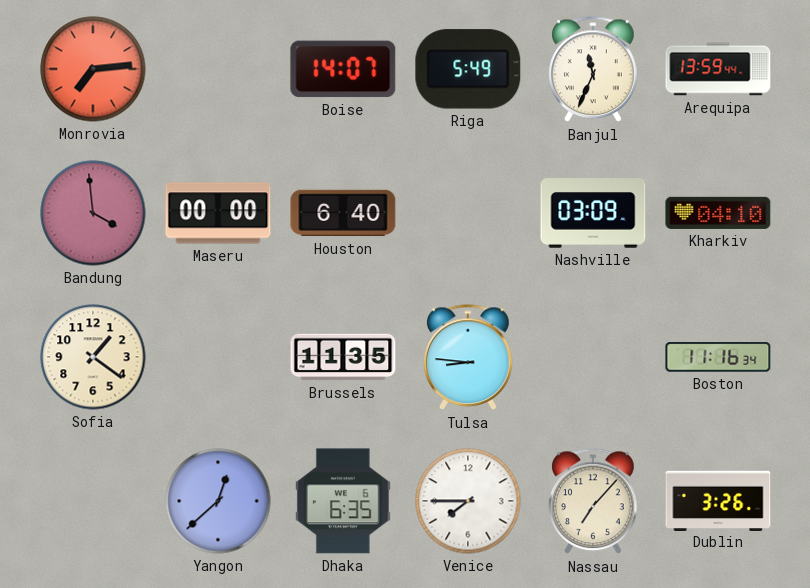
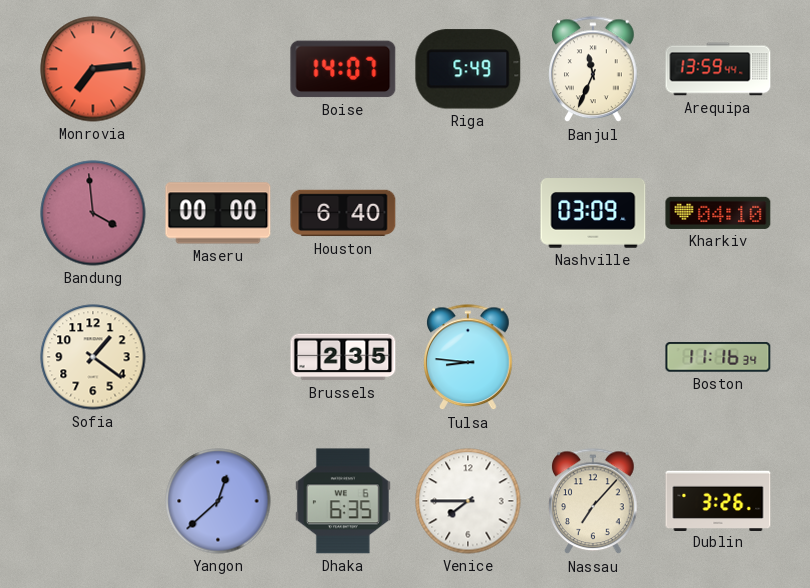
Brussels: 11:35 -> 2:35
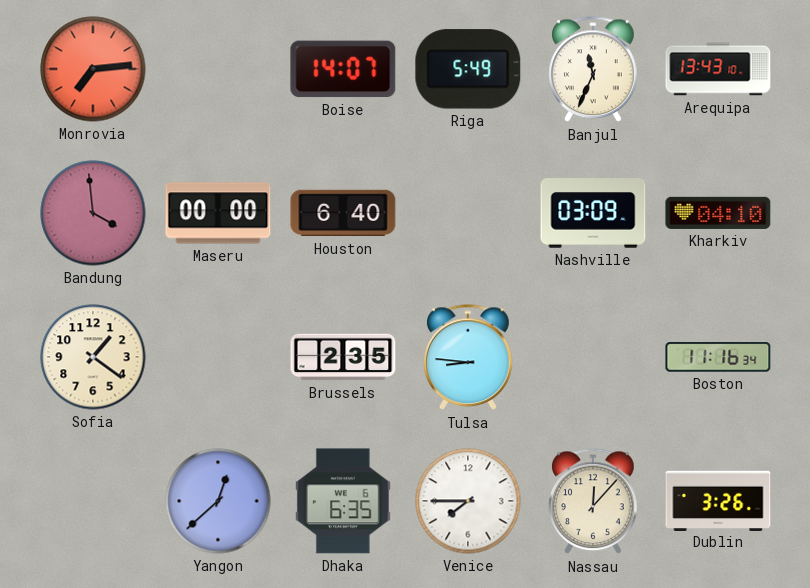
Arequipa: 13:59 -> 13:43
Nassau: 7:07 -> 12:07
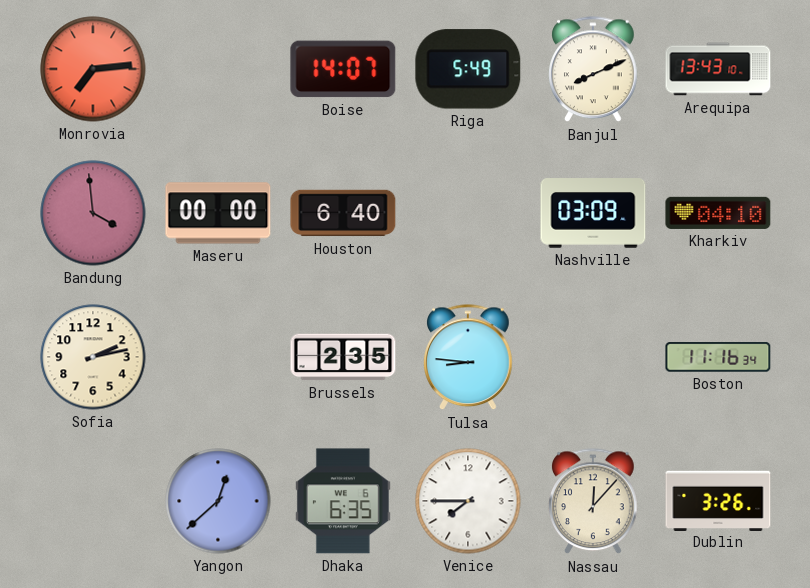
Banjul: 11:34 -> 8:11
Sofia: 1:21 -> 2:13
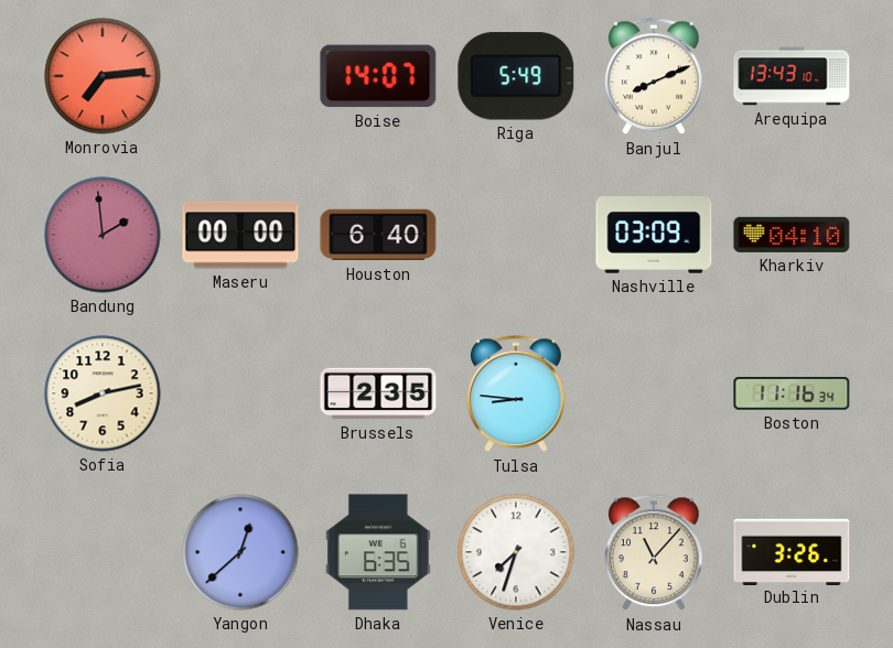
Bandung: 3:59 -> 1:59
Sofia: 2:13 -> 8:13
Venice: 7:45 -> 7:33
Nassau: 12:07 -> 11:07
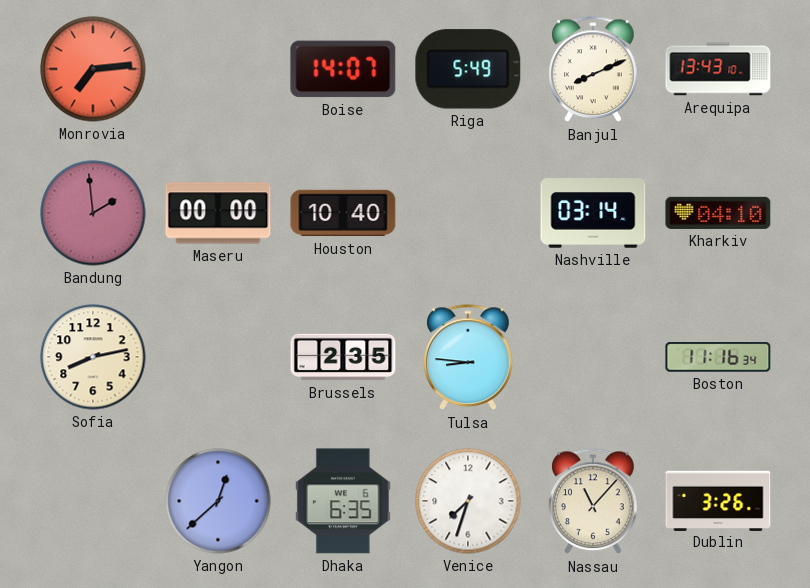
Houston: 6:40 -> 10:40
Nashville: 03:09 -> 03:14
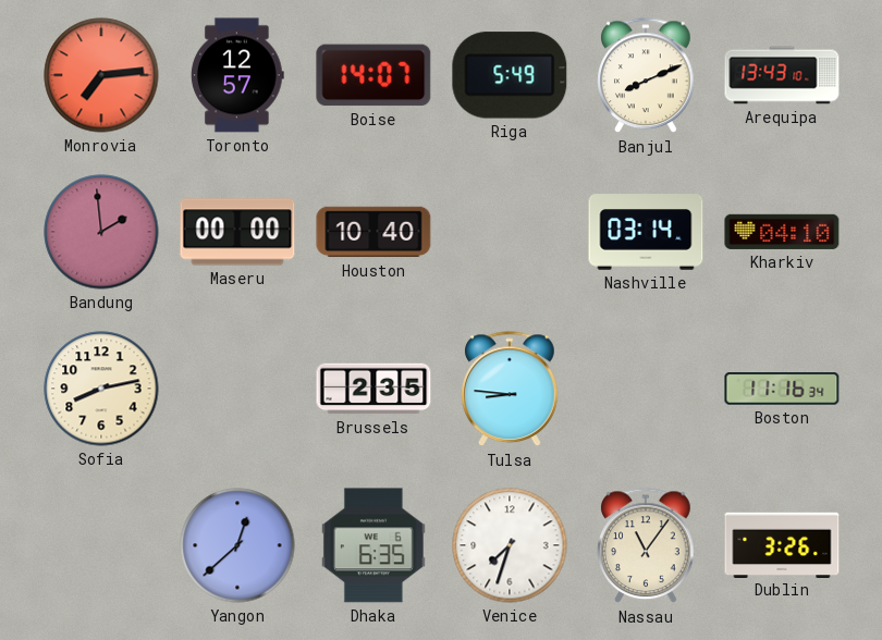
Toronto: none -> 12:57
Nassau: 11:07 -> 11:06
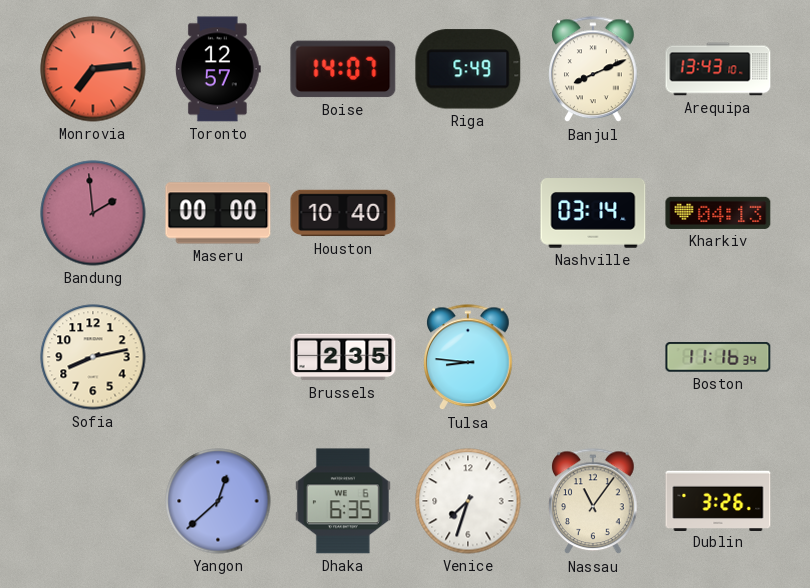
Kharkiv: 04:10 -> 04:13
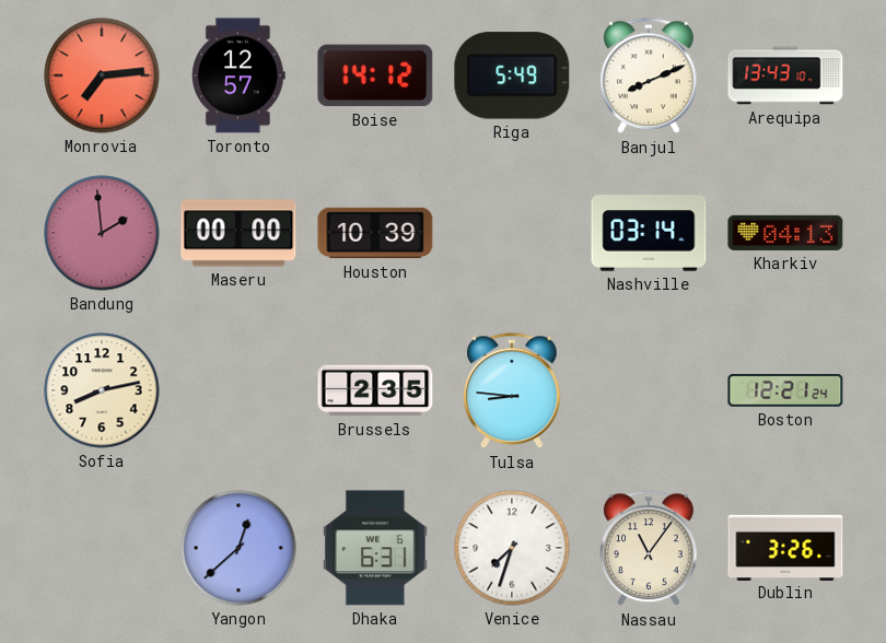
Boise: 14:07 -> 14:12
Houston: 10:40 -> 10:39
Boston: 11:16 -> 12:21
Dhaka: 6:35 -> 6:31
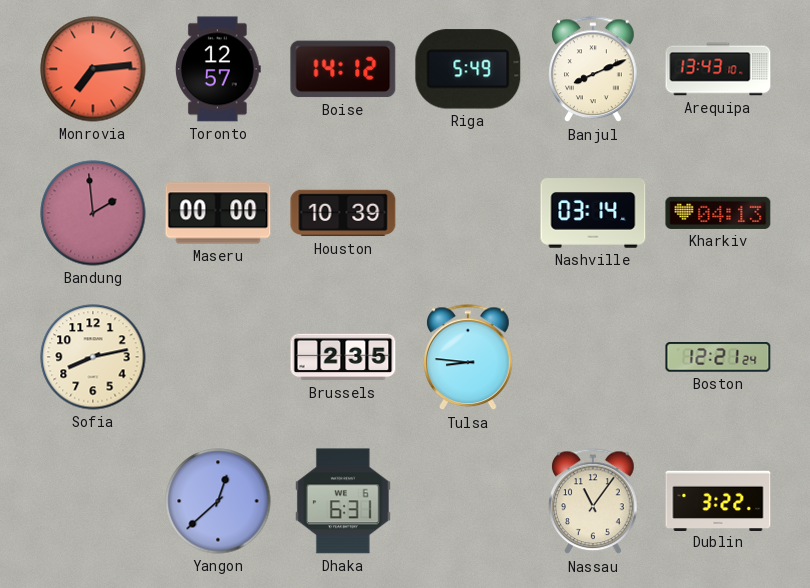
Venice: 7:33 -> none
Dublin: 3:26 -> 3:22
